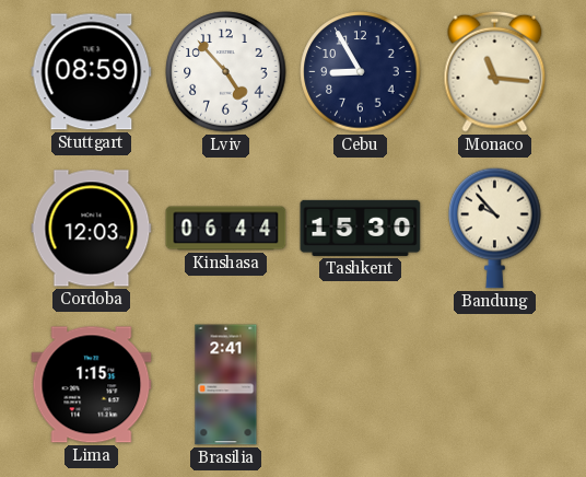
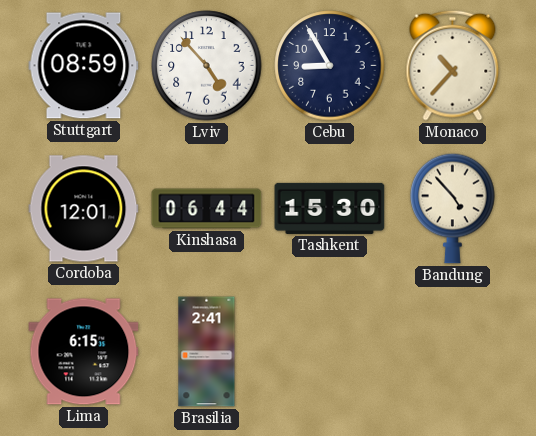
Monaco: 11:16 -> 10:37
Cordoba: 12:03 -> 12:01
Bandung: 9:53 -> 4:53
Lima: 1:15 -> 6:15
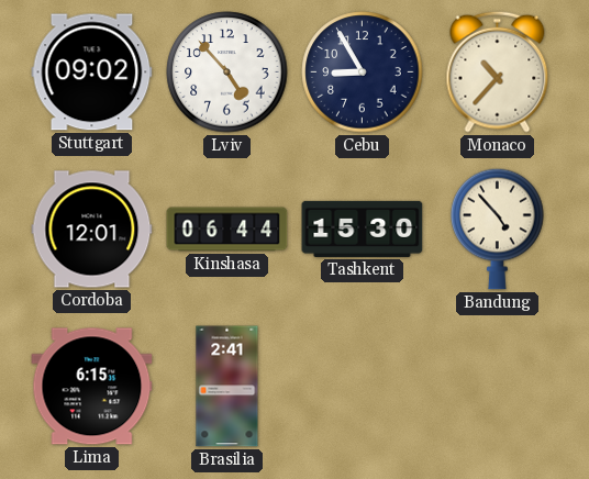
Stuttgart: 08:59 -> 09:02
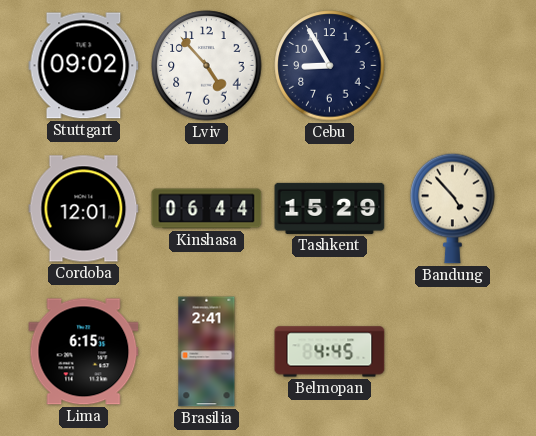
Monaco: 10:37 -> none
Tashkent: 15:30 -> 15:29
Belmopan: none -> 4:45
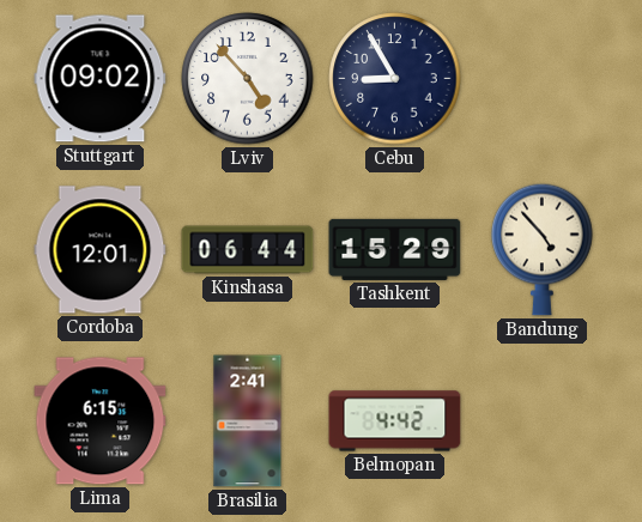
Belmopan: 4:45 -> 4:42
